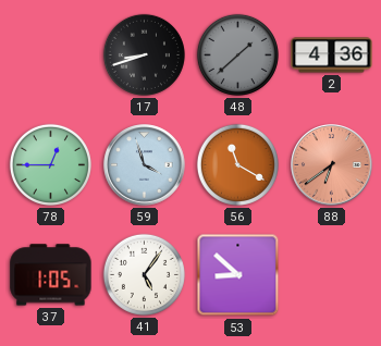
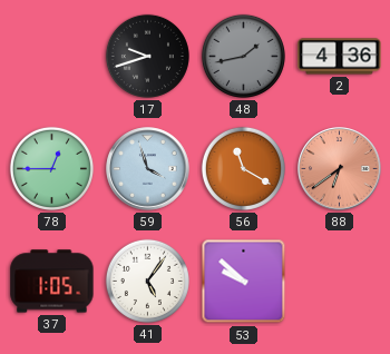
17: 8:42 -> 9:42
48: 1:38 -> 1:43
53: 8:52 -> 9:52
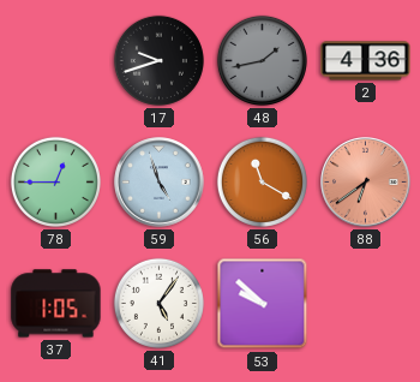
59: 3:57 -> 4:57
